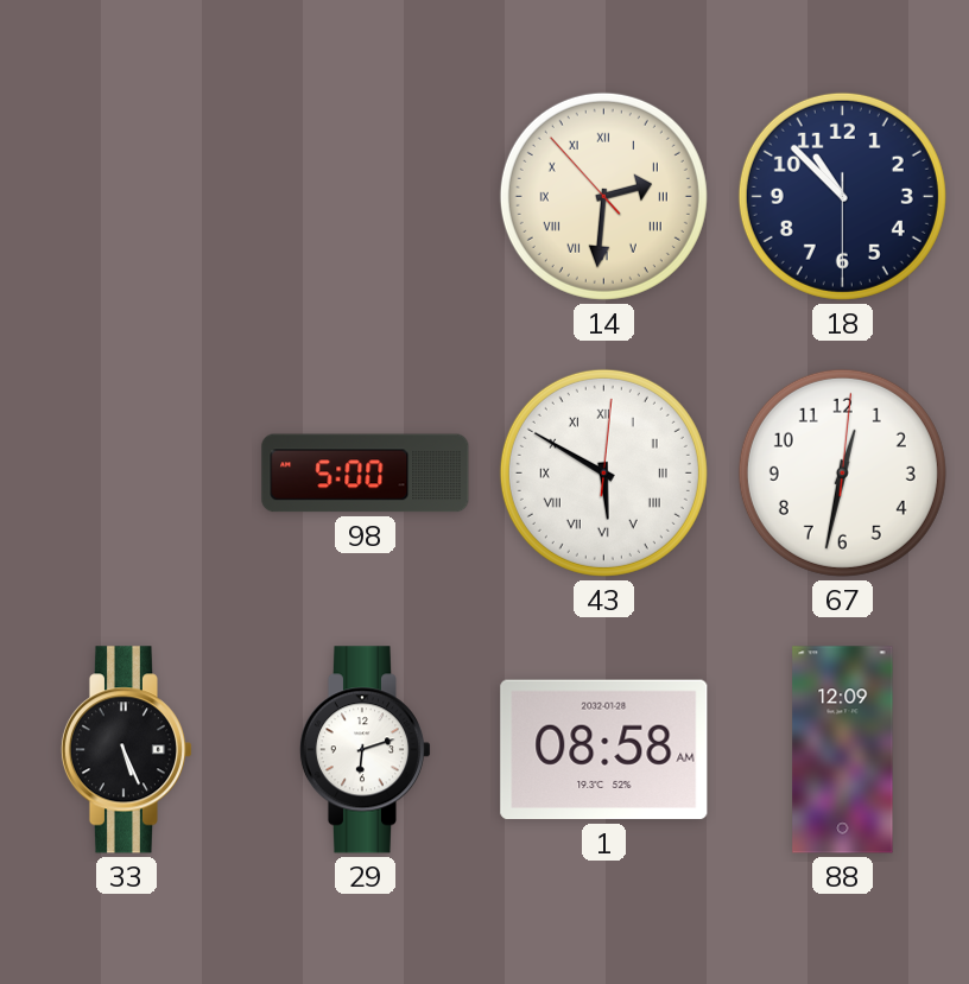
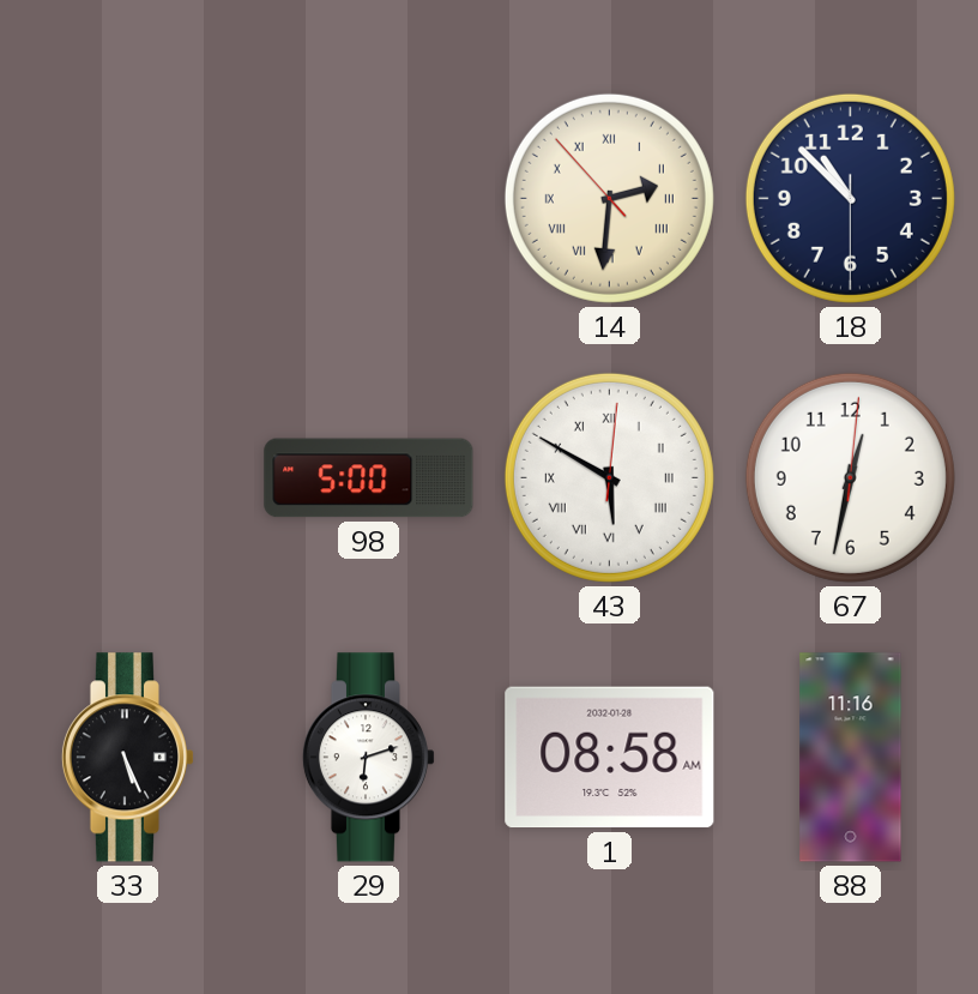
88: 12:09 -> 11:16
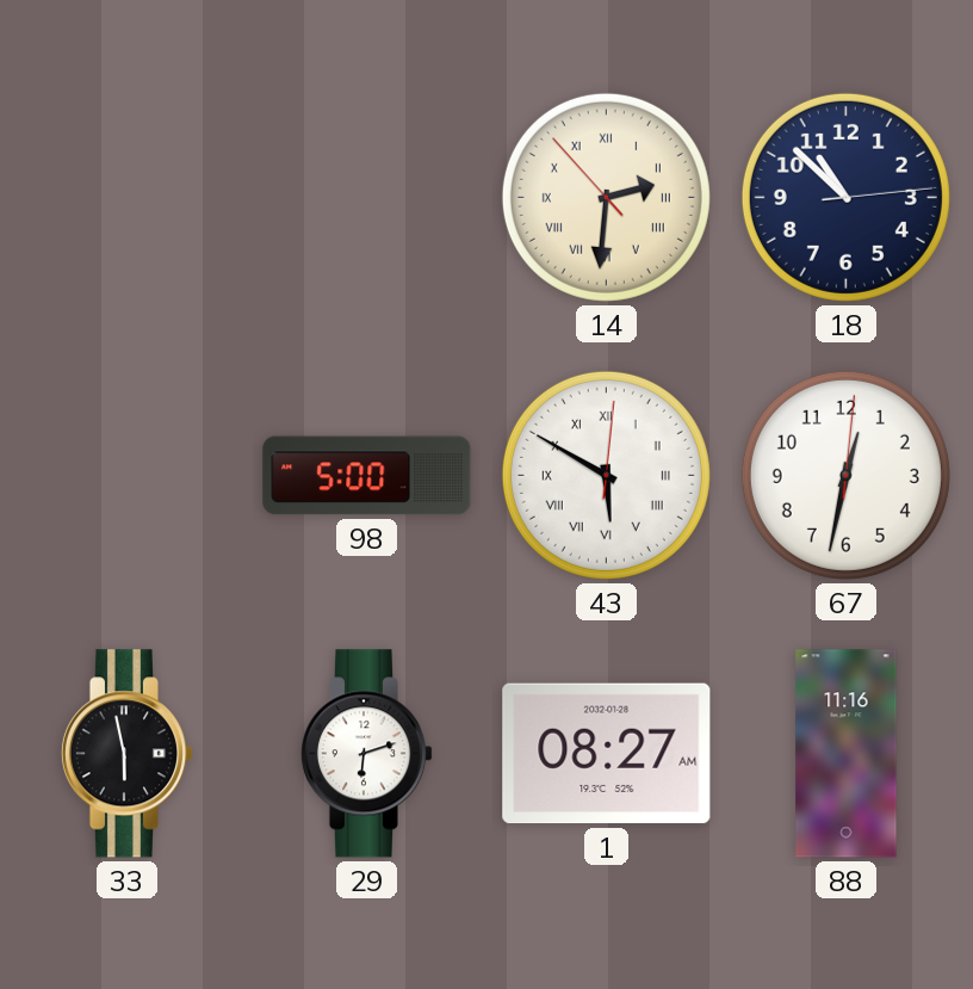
18: 10:52:30 -> 10:52:14
33: 5:26 -> 5:58
1: 08:58 -> 08:27
